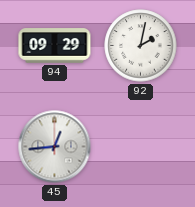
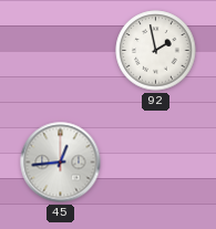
94: 09:29 -> none
92: 2:02 -> 1:58
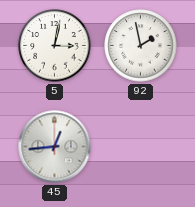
5: none -> 3:02
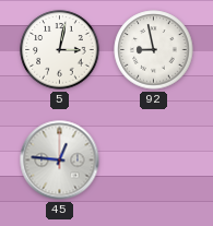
92: 1:58 -> 8:58
45: 12:44 -> 12:46
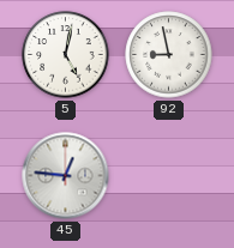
5: 3:02 -> 5:02
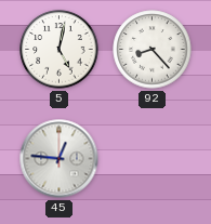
92: 8:58 -> 8:23
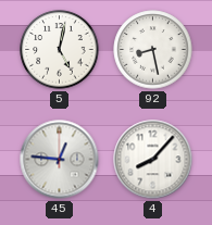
92: 8:23 -> 8:28
4: none -> 8:07
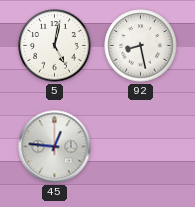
4: 8:07 -> none
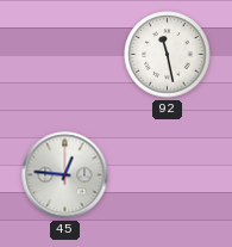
5: 5:02 -> none
92: 8:28 -> 11:28
